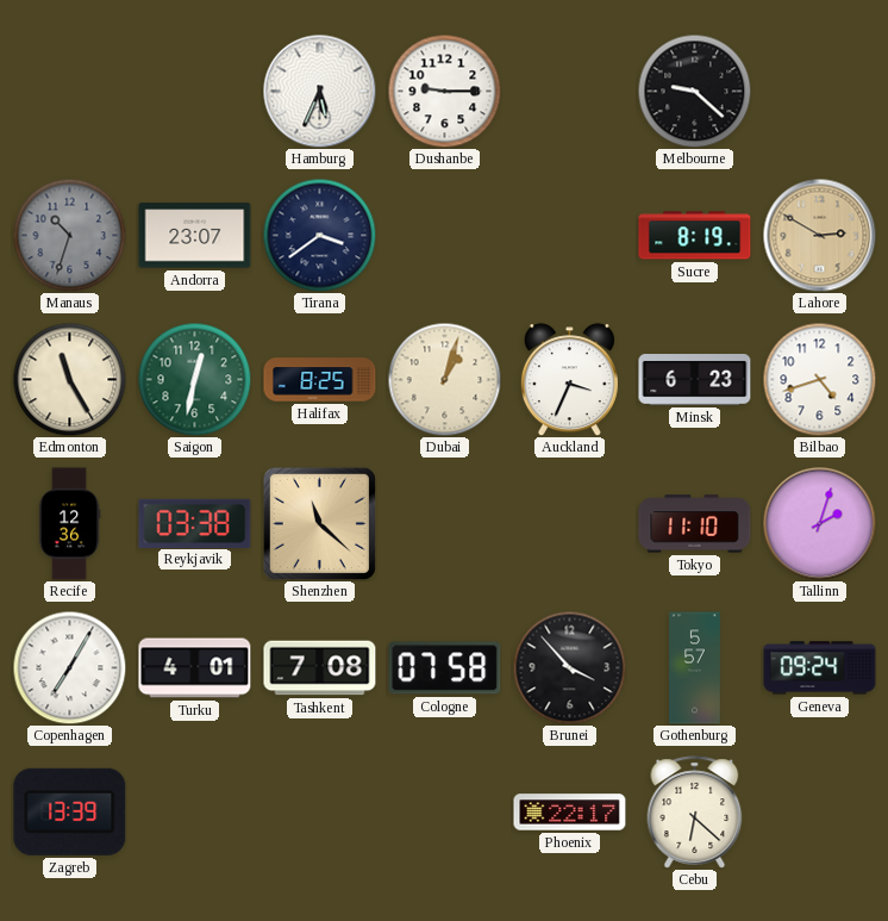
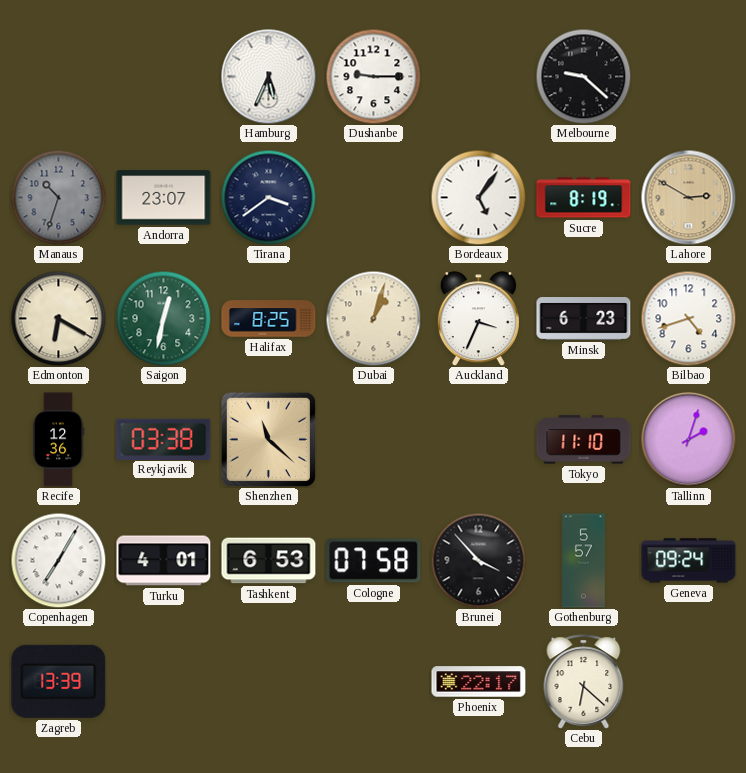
Bordeaux: none -> 5:06
Edmonton: 11:25 -> 6:20
Tashkent: 7:08 -> 6:53
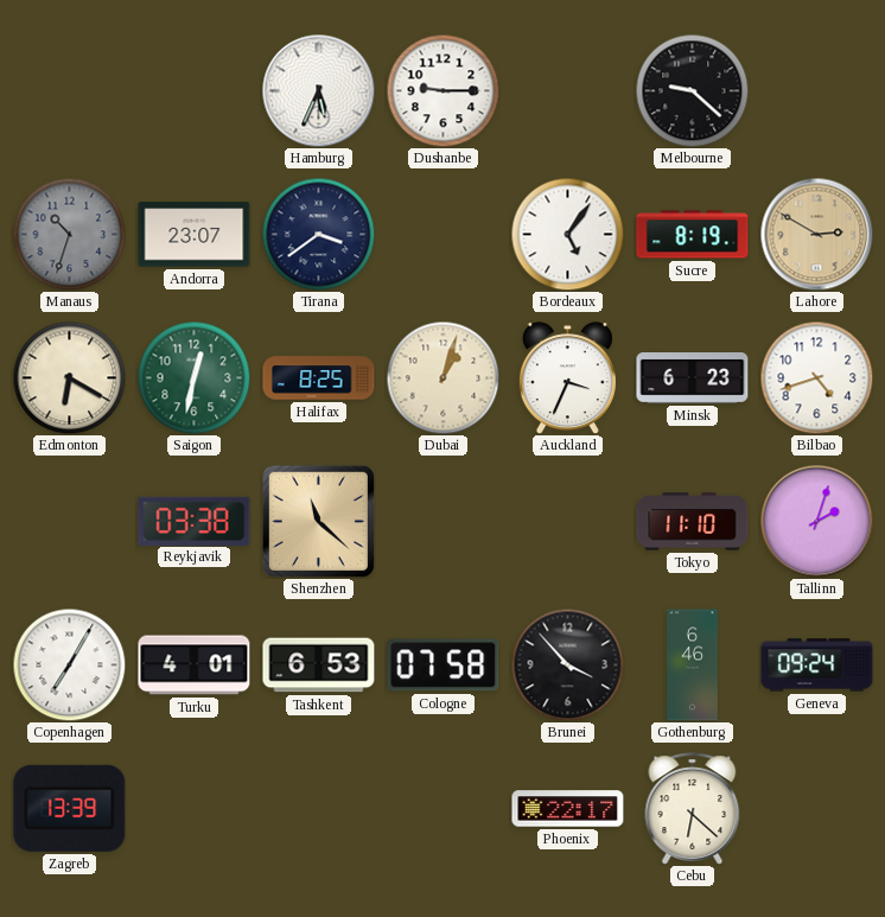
Recife: 12:36 -> none
Gothenburg: 5:57 -> 6:46
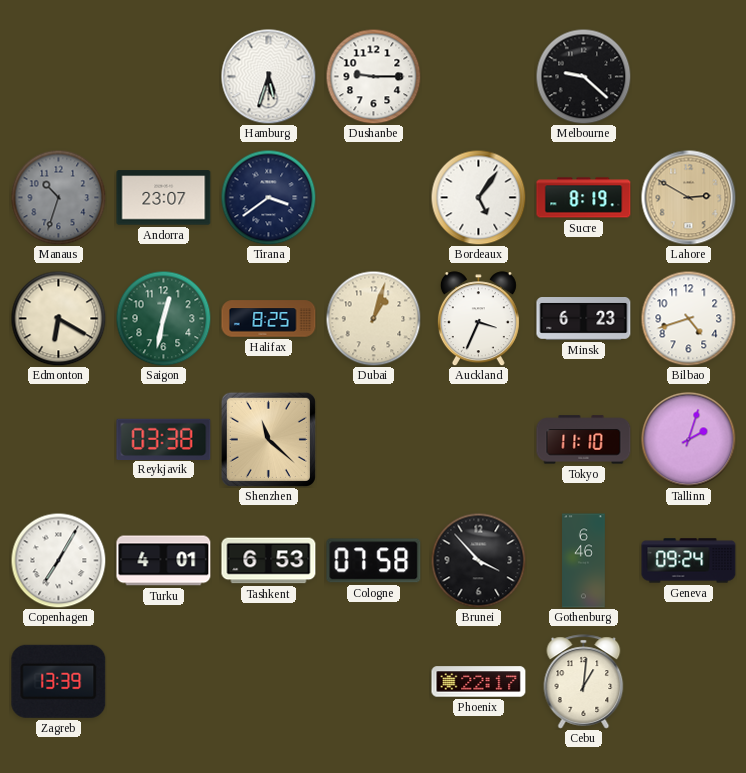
Hamburg: 5:34 -> 5:33
Cebu: 6:22 -> 1:01
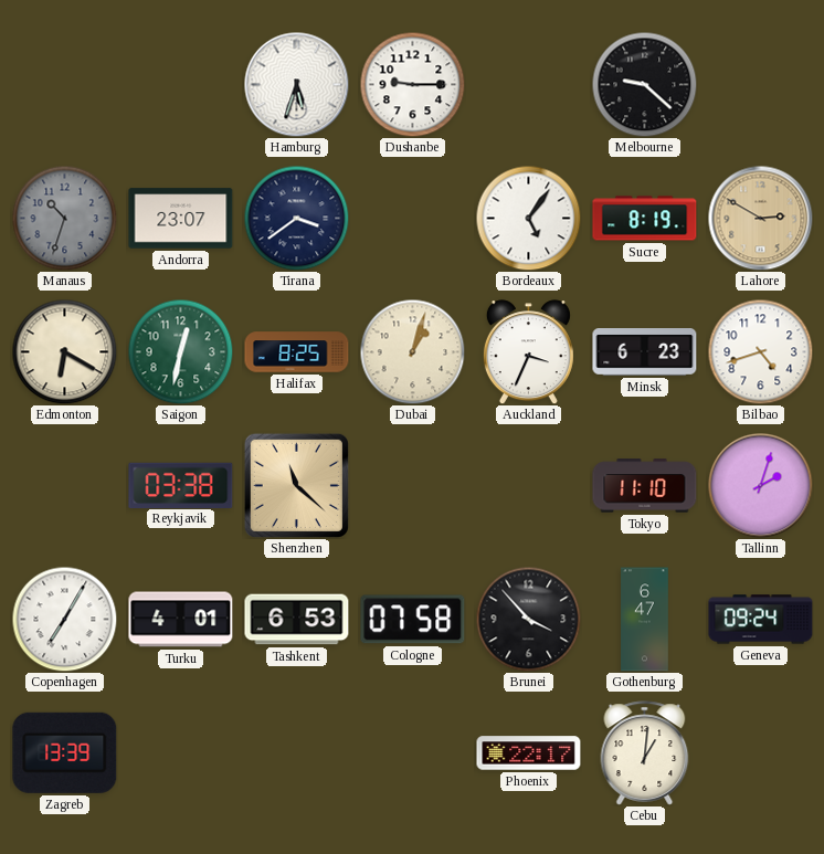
Gothenburg: 6:46 -> 6:47
